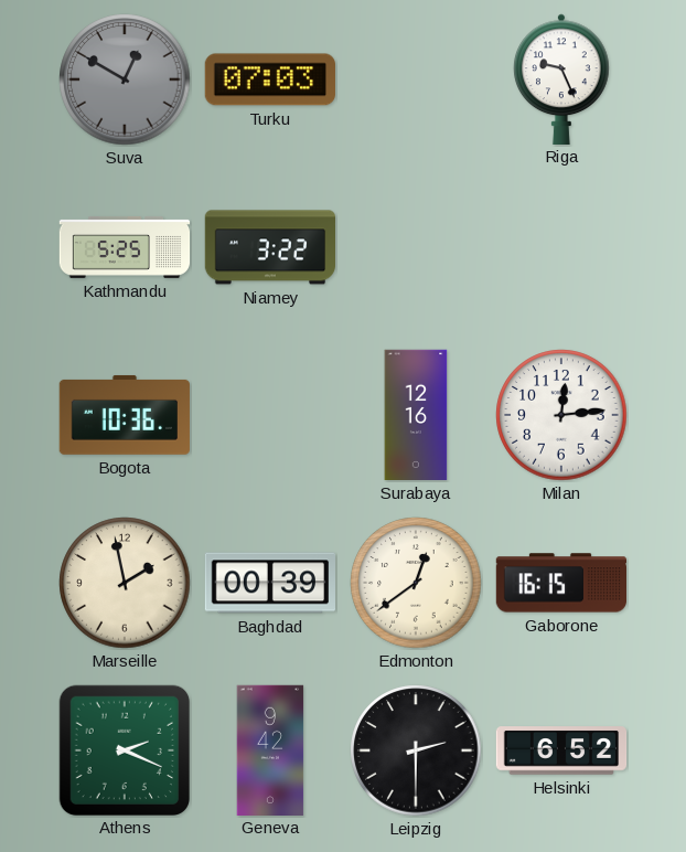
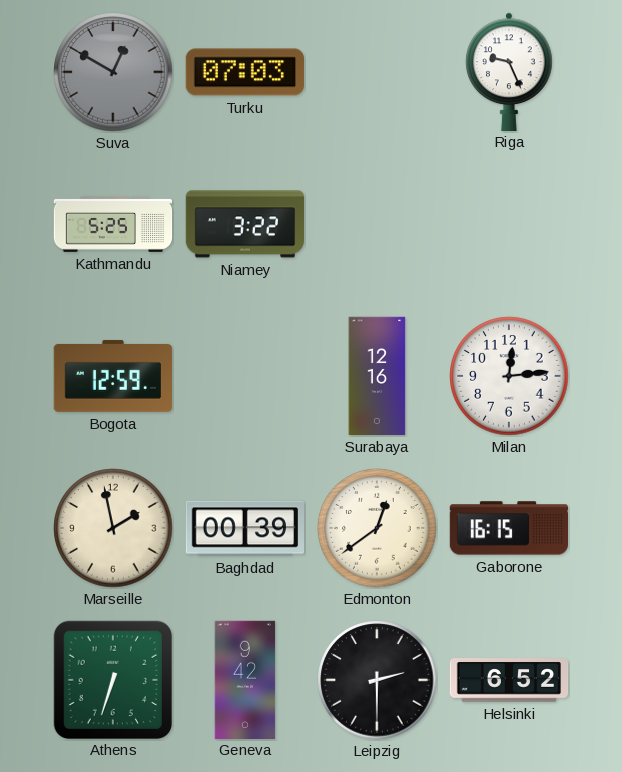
Bogota: 10:36 -> 12:59
Athens: 2:19 -> 6:33
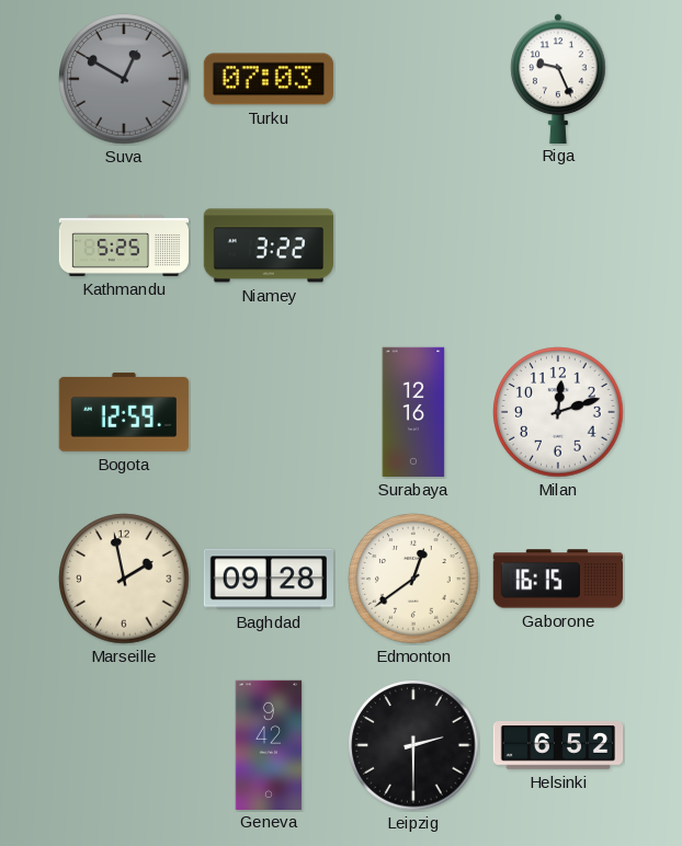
Milan: 12:14 -> 12:12
Baghdad: 00:39 -> 09:28
Athens: 6:33 -> none
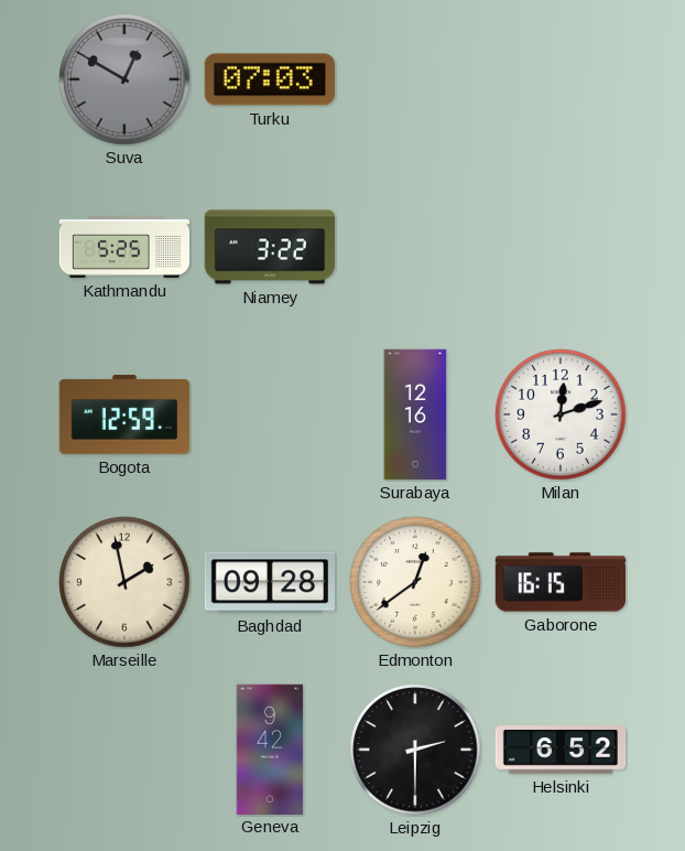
Riga: 9:26 -> none
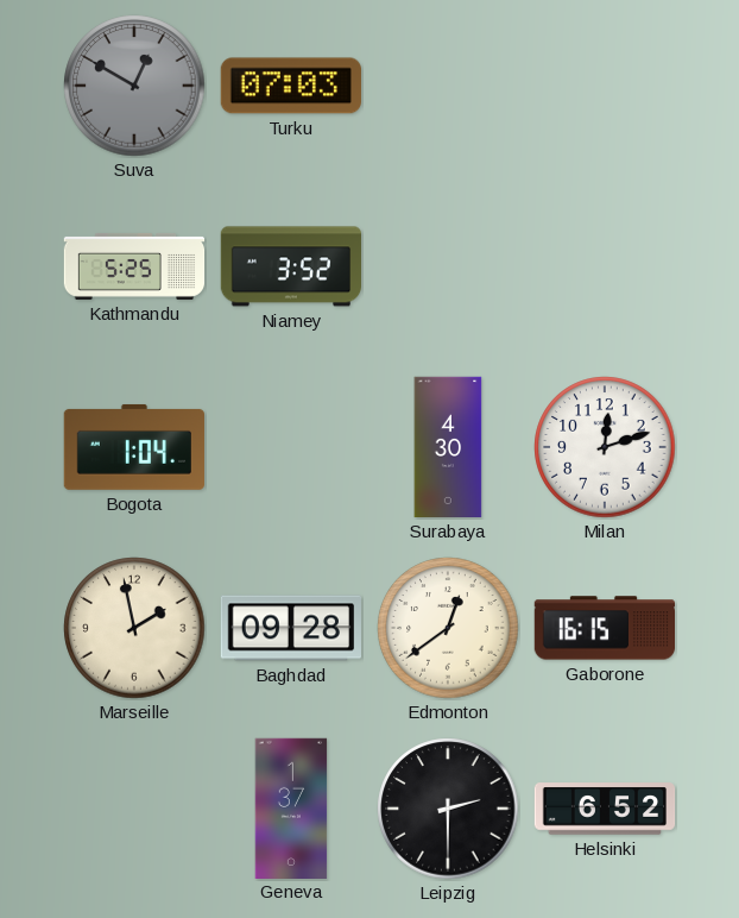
Niamey: 3:22 -> 3:52
Bogota: 12:59 -> 1:04
Surabaya: 12:16 -> 4:30
Geneva: 9:42 -> 1:37
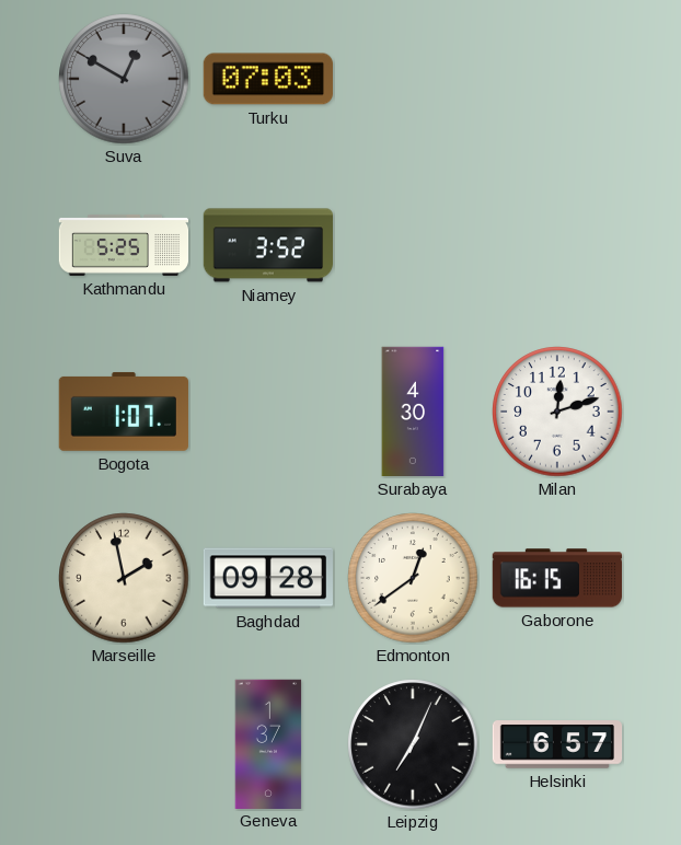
Bogota: 1:04 -> 1:07
Leipzig: 2:30 -> 7:04
Helsinki: 6:52 -> 6:57
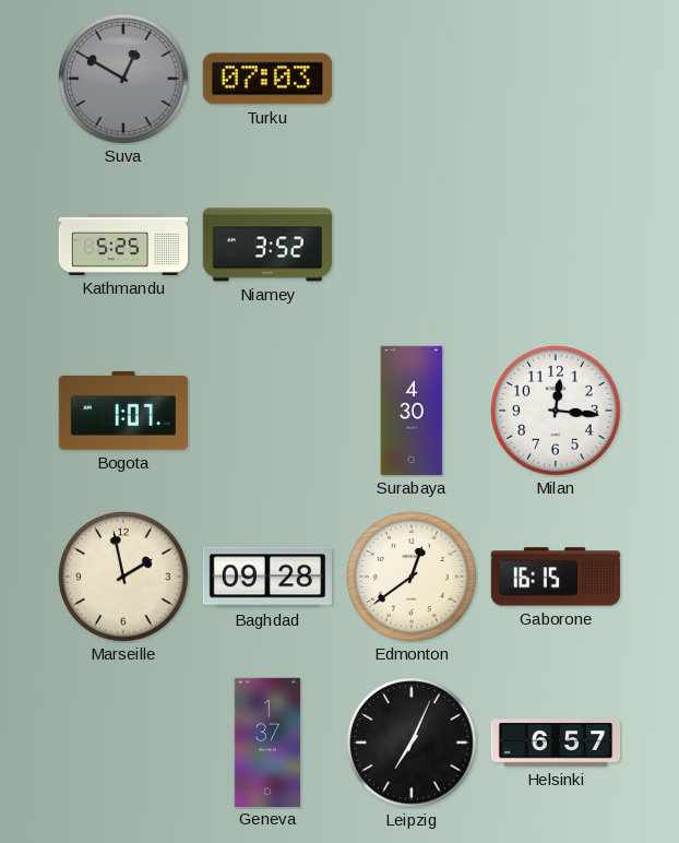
Milan: 12:12 -> 12:16
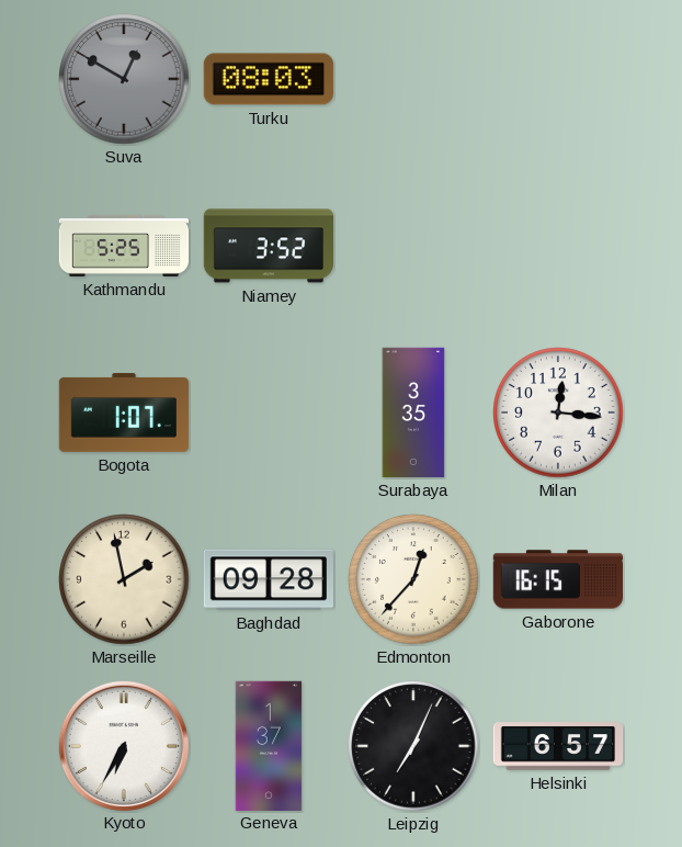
Turku: 07:03 -> 08:03
Surabaya: 4:30 -> 3:35
Edmonton: 12:39 -> 12:37
Kyoto: none -> 6:35
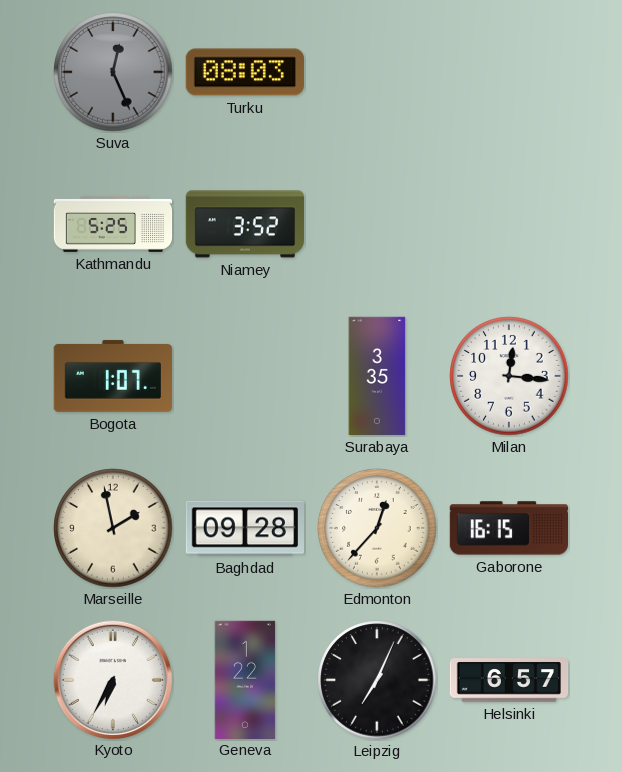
Suva: 12:50 -> 12:26
Geneva: 1:37 -> 1:22
